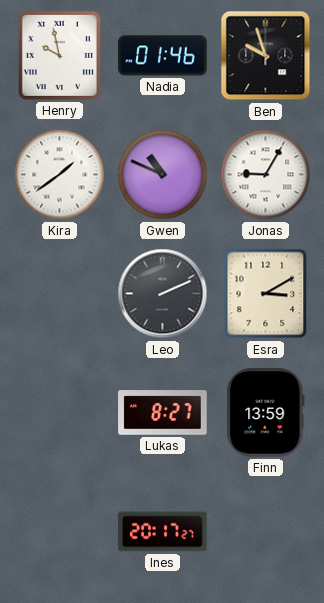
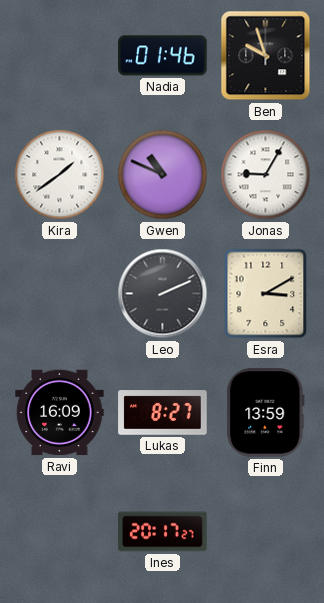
Henry: 9:58 -> none
Ravi: none -> 16:09
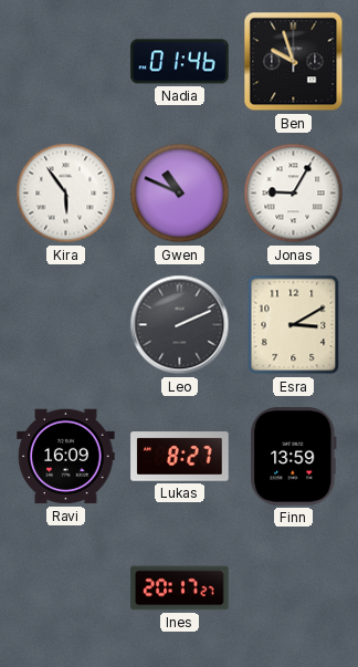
Kira: 1:39 -> 5:54
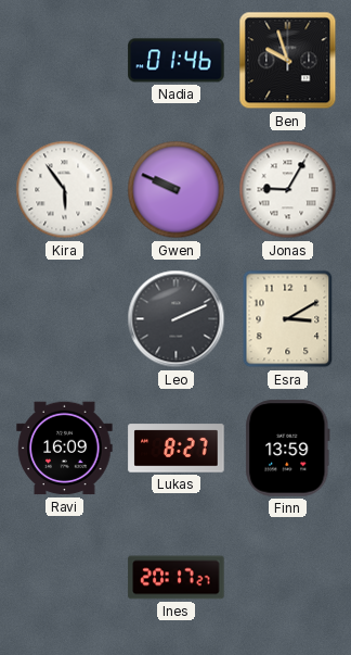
Gwen: 10:49 -> 9:49
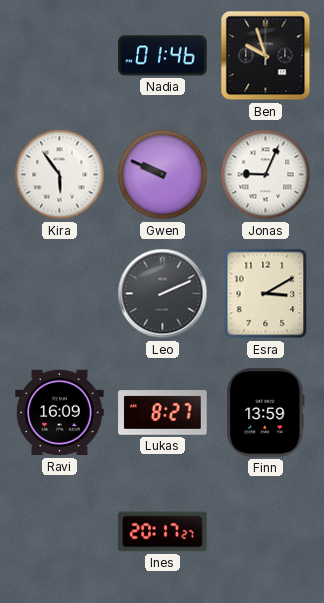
Jonas: 9:05 -> 9:04
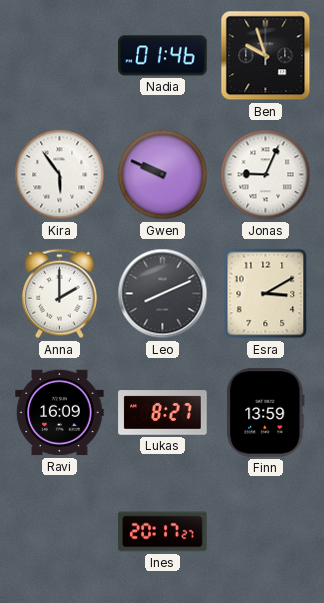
Anna: none -> 2:00
Leo: 2:11 -> 8:11
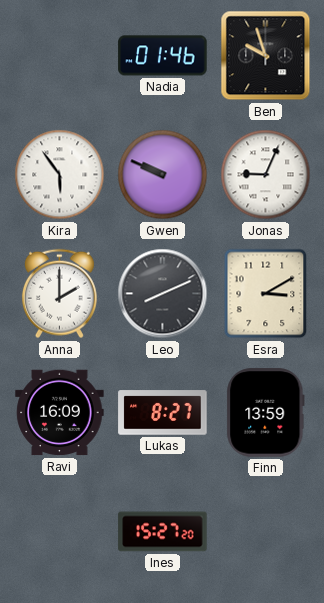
Ines: 20:17 -> 15:27
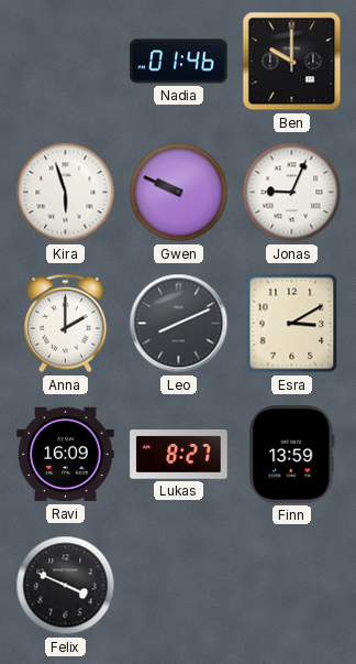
Ben: 9:57 -> 10:00
Kira: 5:54 -> 5:57
Felix: none -> 3:49
Ines: 15:27 -> none
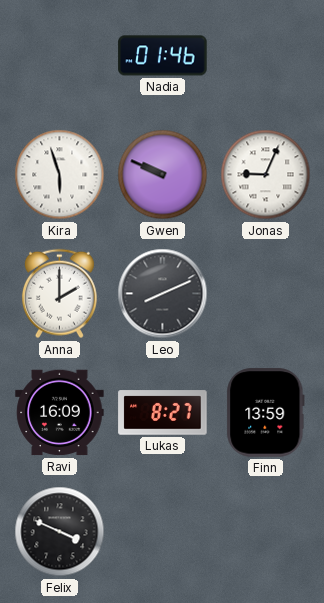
Ben: 10:00 -> none
Esra: 3:10 -> none
